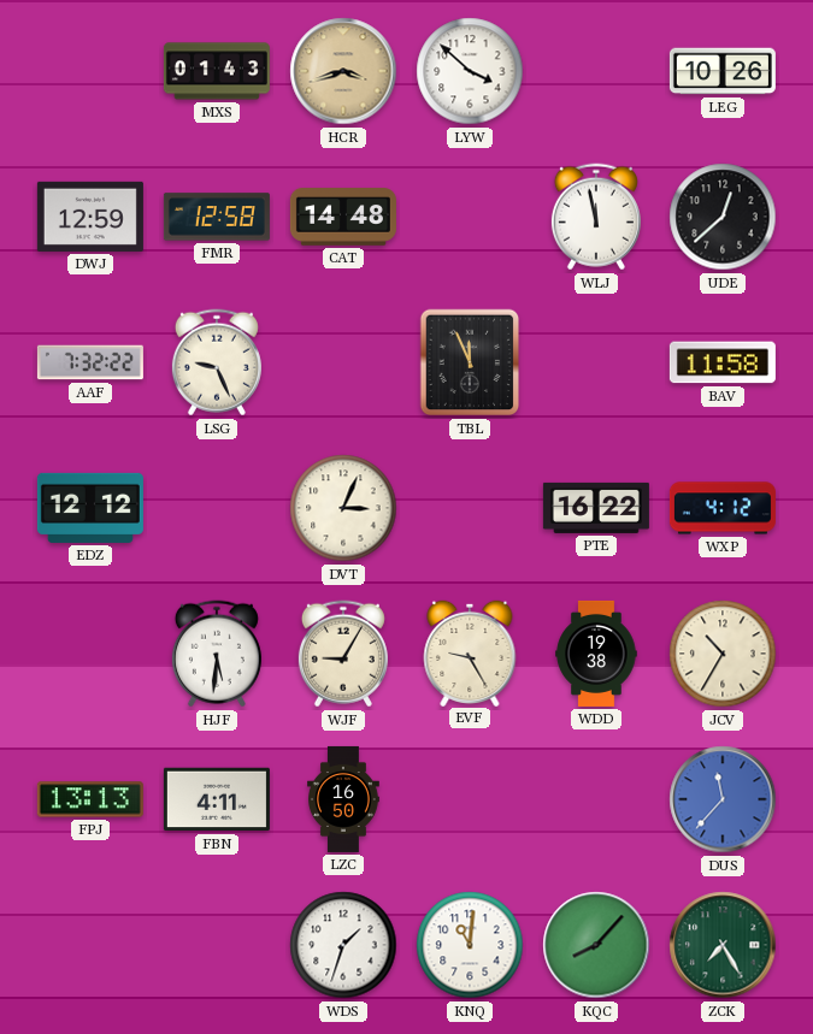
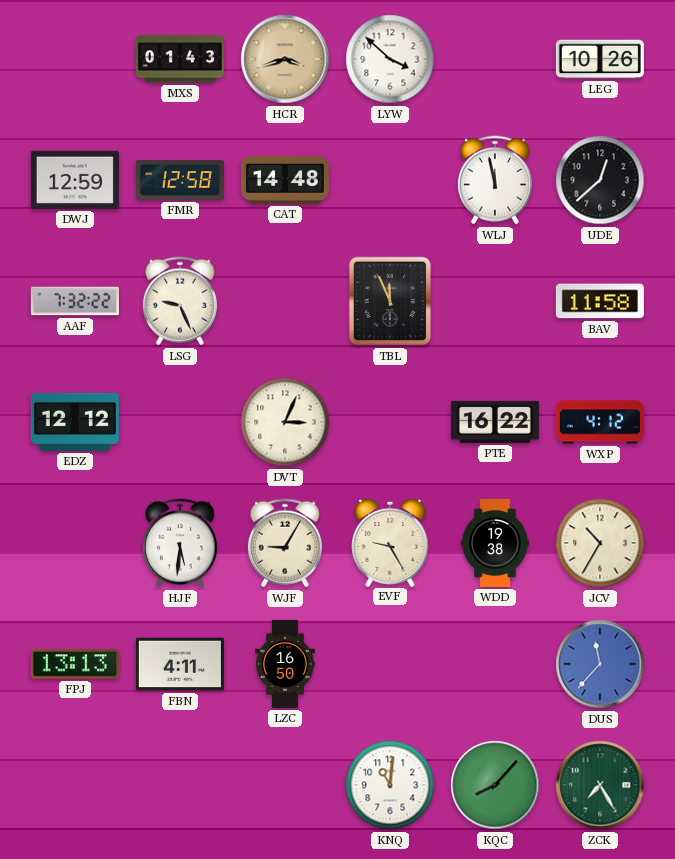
WDS: 1:33 -> none
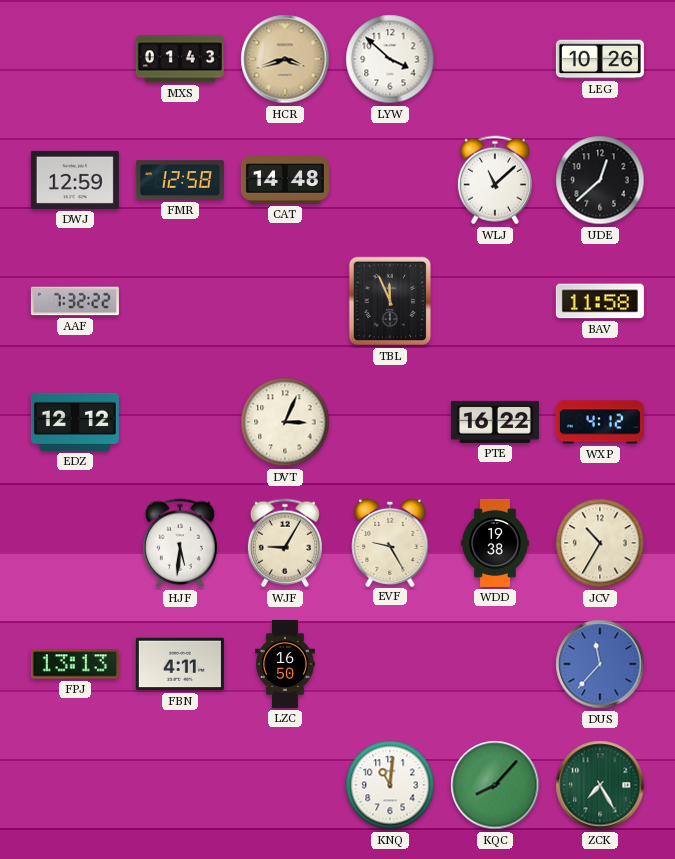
WLJ: 11:58 -> 11:08
LSG: 9:26 -> none
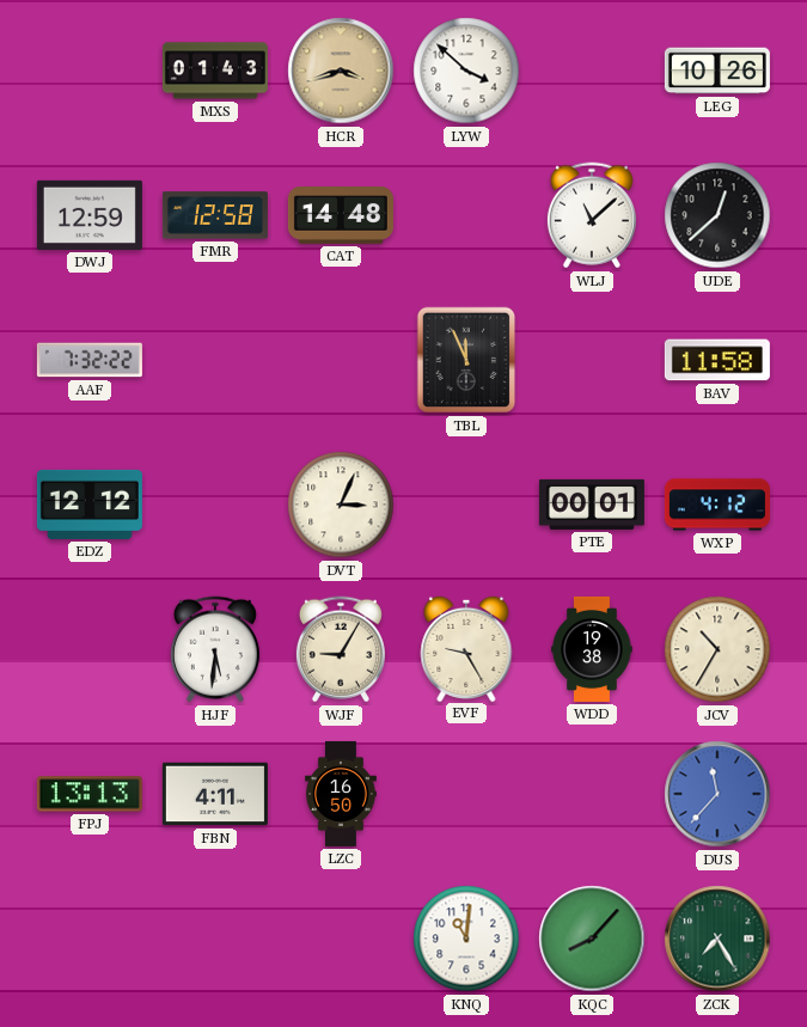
PTE: 16:22 -> 00:01
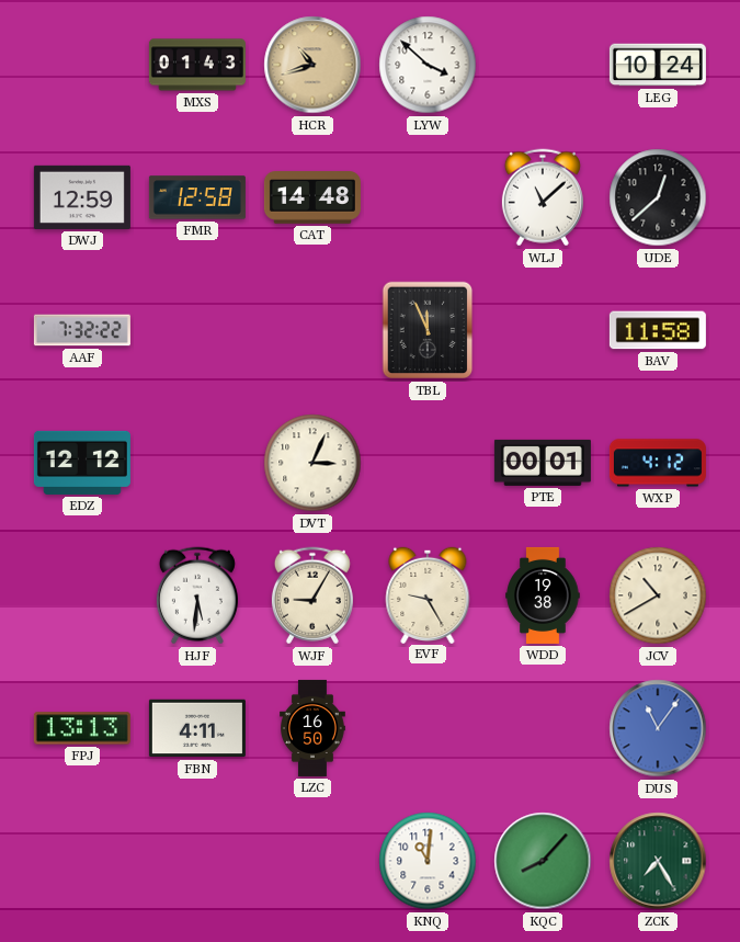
HCR: 3:42 -> 10:42
LEG: 10:26 -> 10:24
JCV: 10:35 -> 10:40
DUS: 11:37 -> 11:06
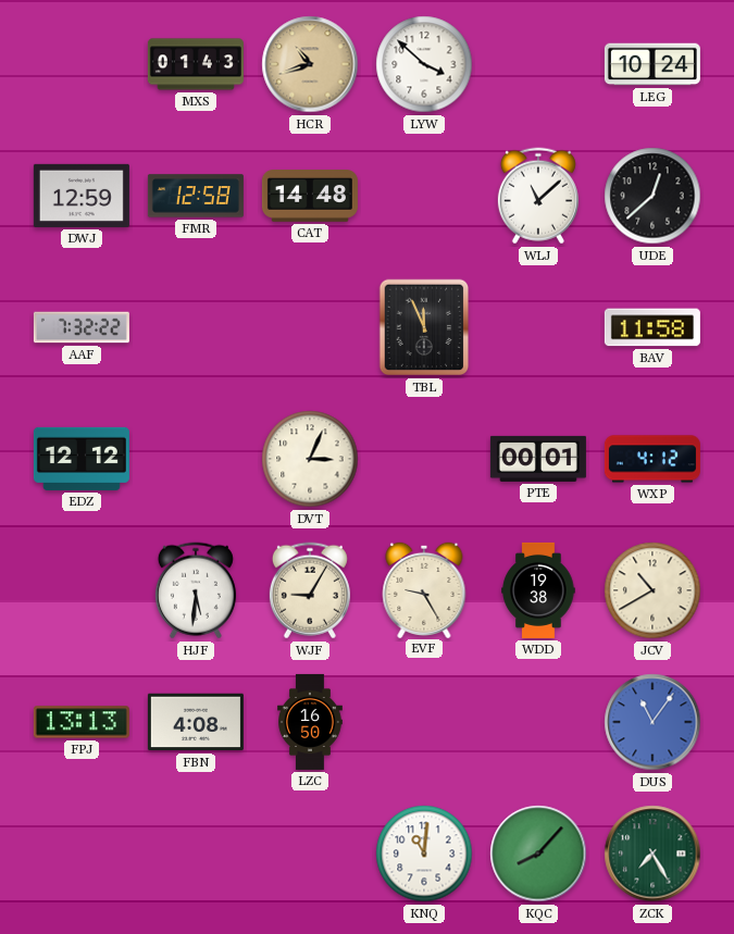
FBN: 4:11 -> 4:08
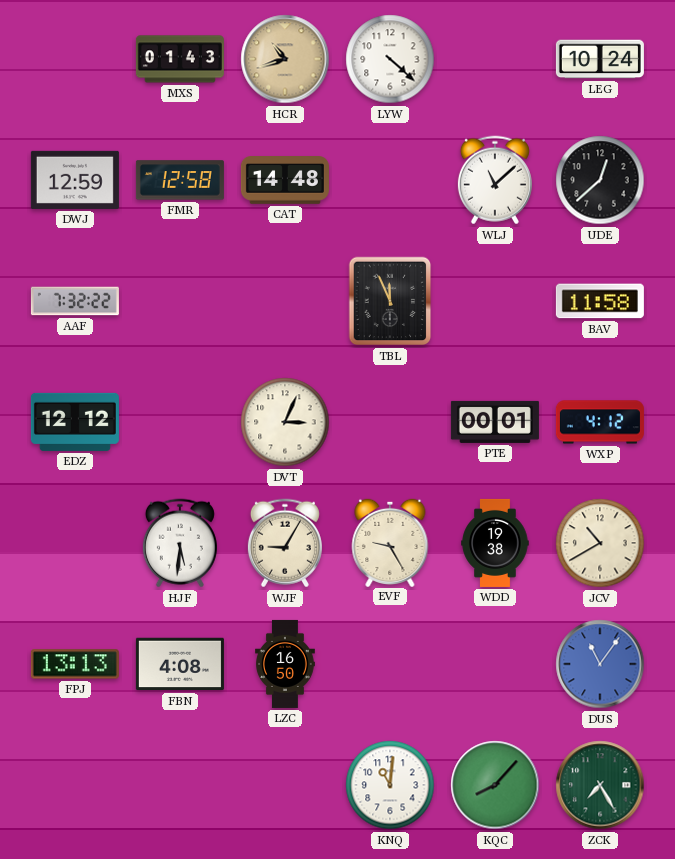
LYW: 3:52 -> 4:22
